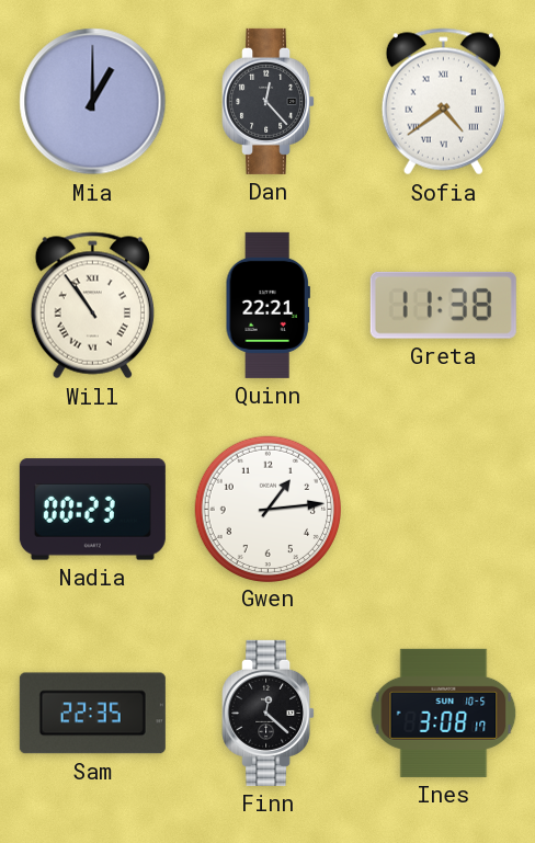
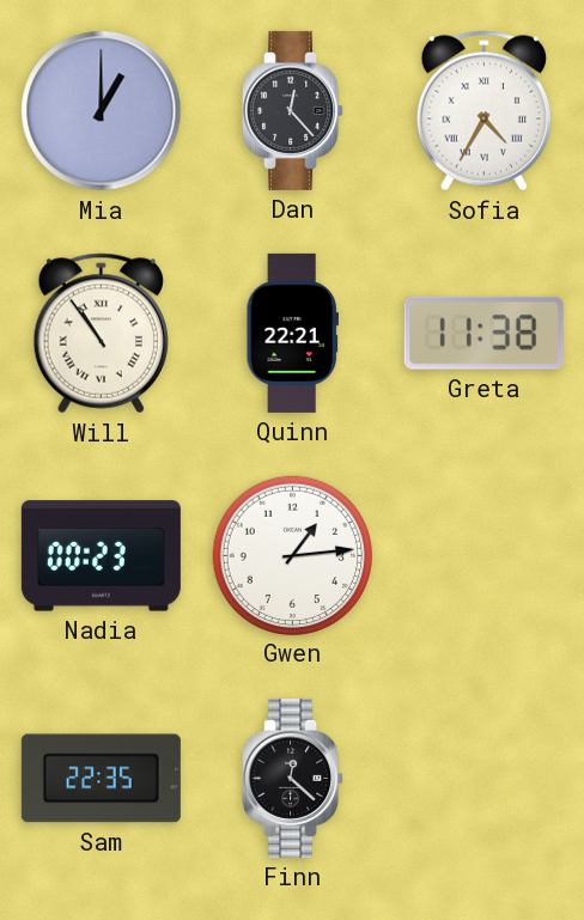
Sofia: 4:39 -> 4:35
Ines: 3:08 -> none
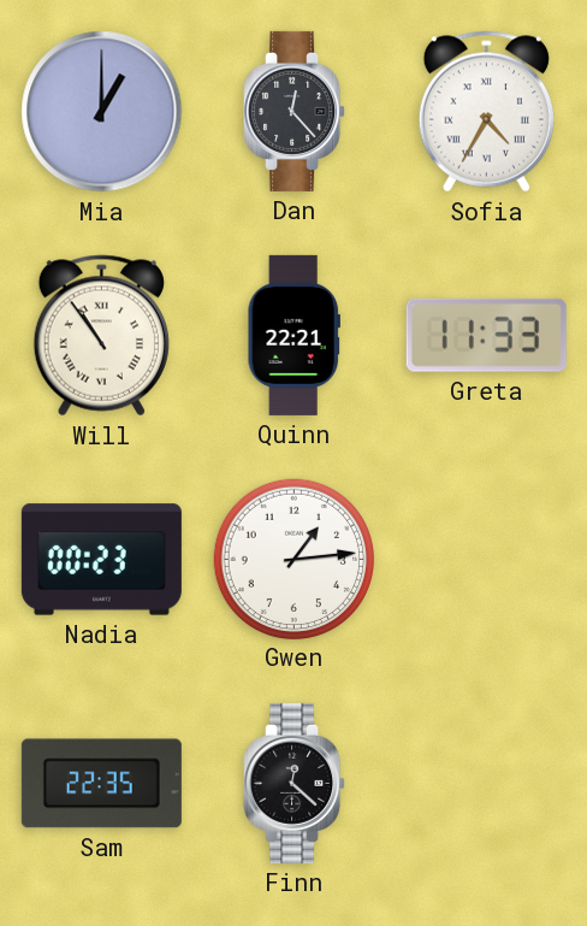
Greta: 11:38 -> 11:33
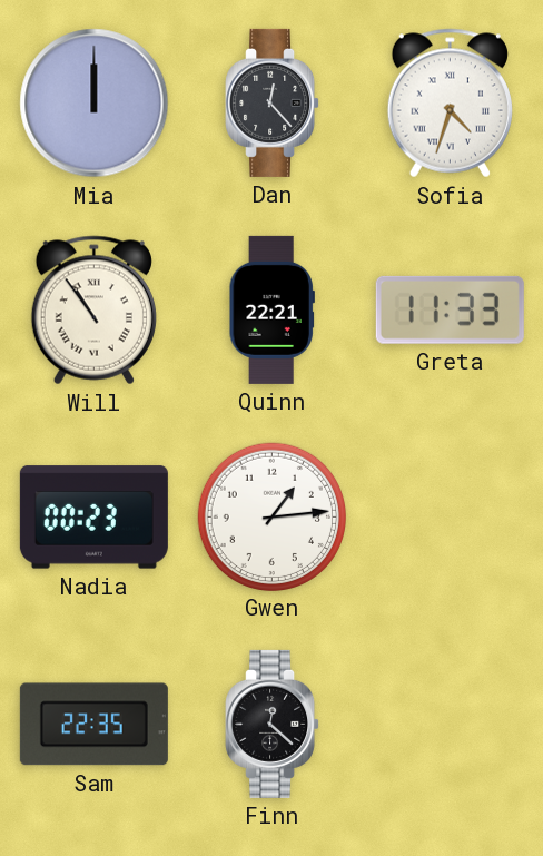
Mia: 1:00 -> 12:00
Sofia: 4:35 -> 4:33
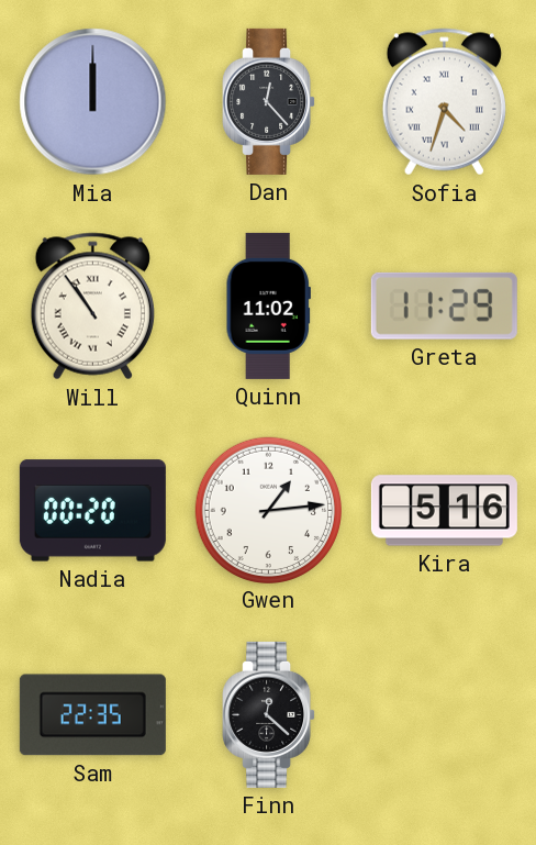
Quinn: 22:21 -> 11:02
Greta: 11:33 -> 11:29
Nadia: 00:23 -> 00:20
Kira: none -> 5:16
